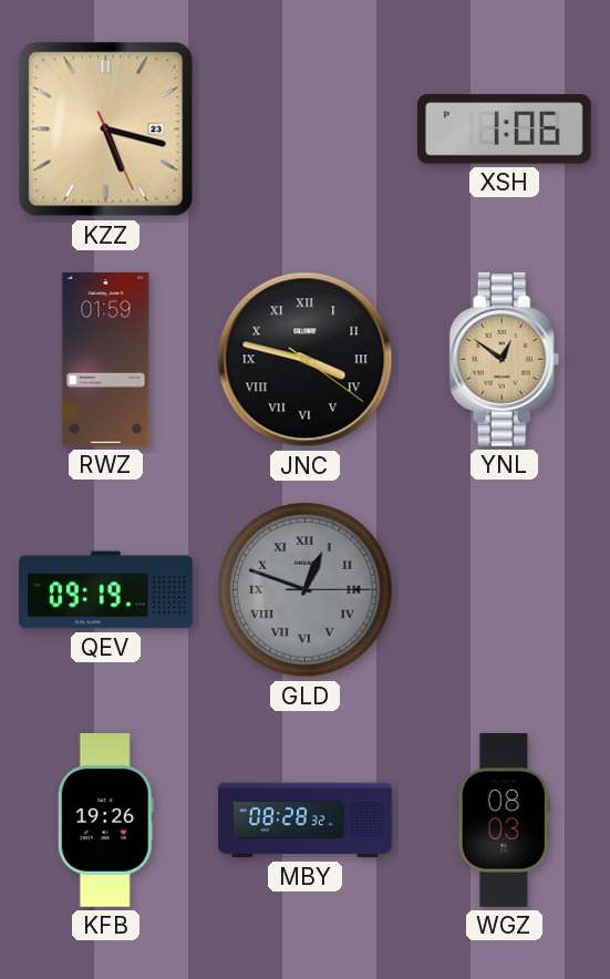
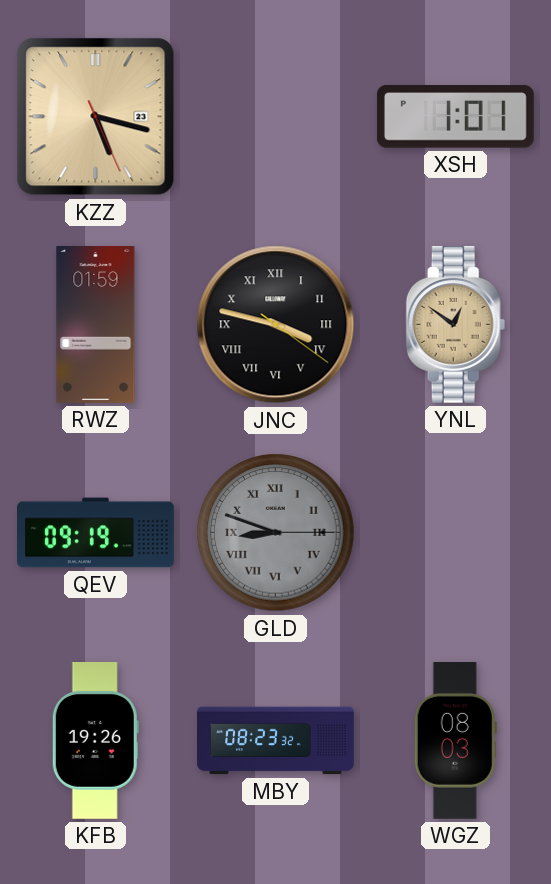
XSH: 1:06 -> 1:01
GLD: 12:48 -> 8:48
MBY: 08:28 -> 08:23
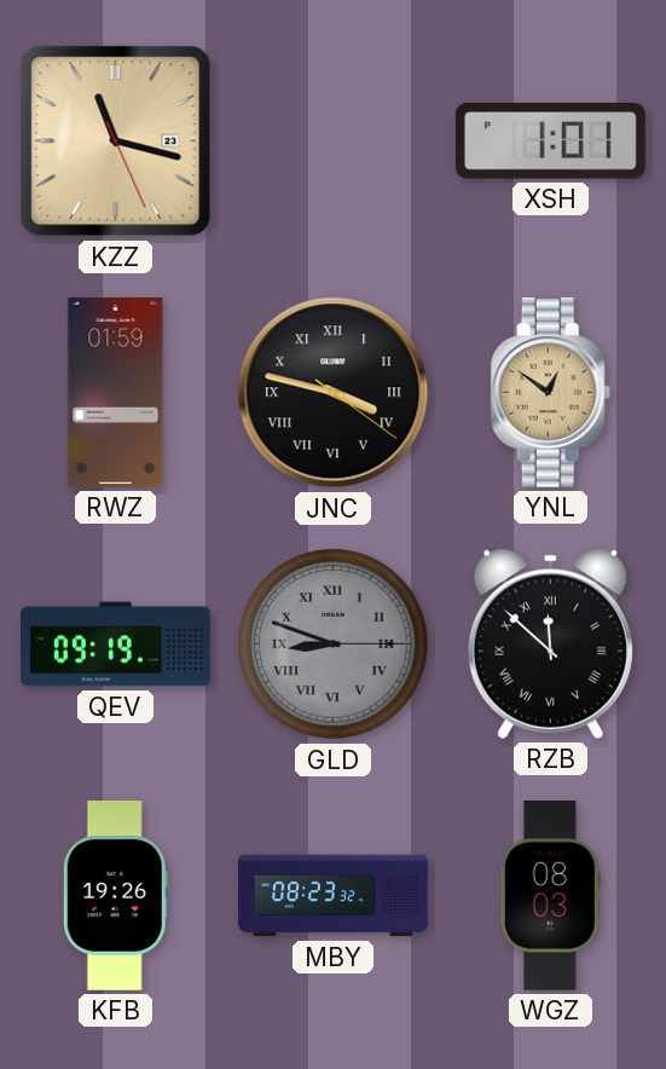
KZZ: 5:17 -> 11:17
RZB: none -> 11:52
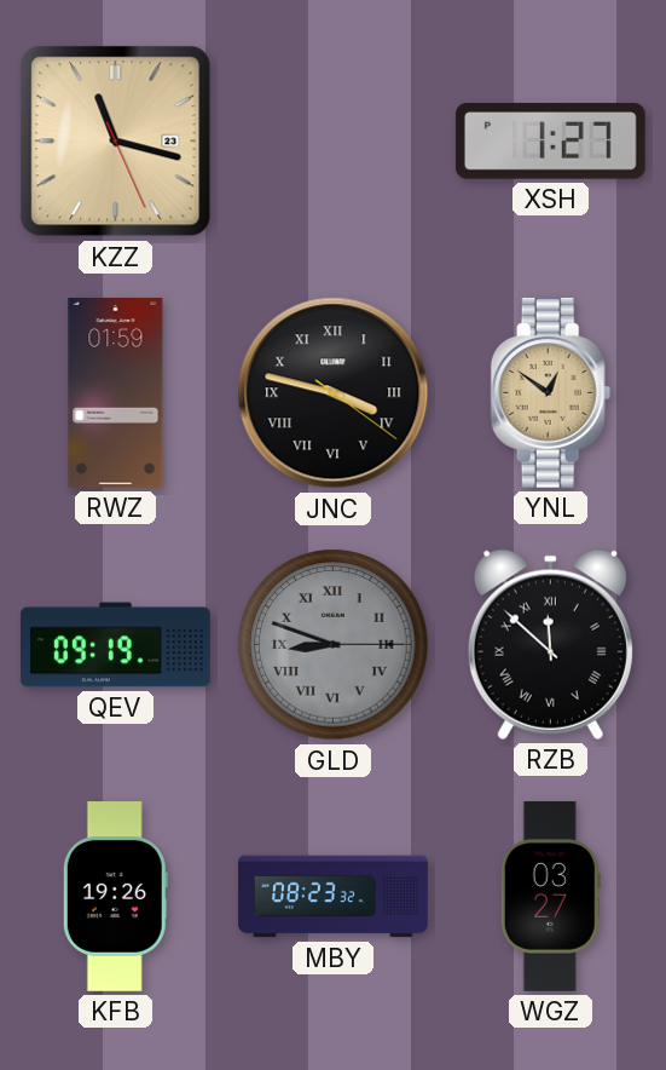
XSH: 1:01 -> 1:27
WGZ: 08:03 -> 03:27
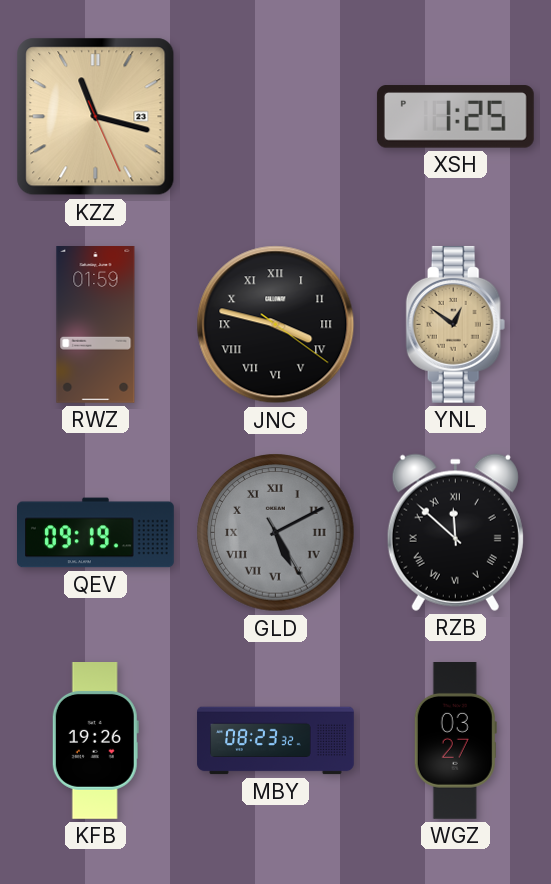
XSH: 1:27 -> 1:25
GLD: 8:48 -> 5:10
